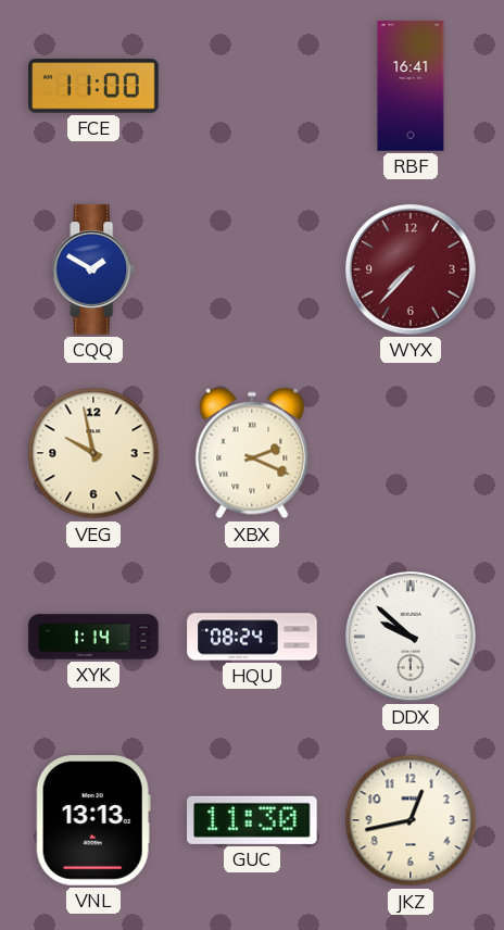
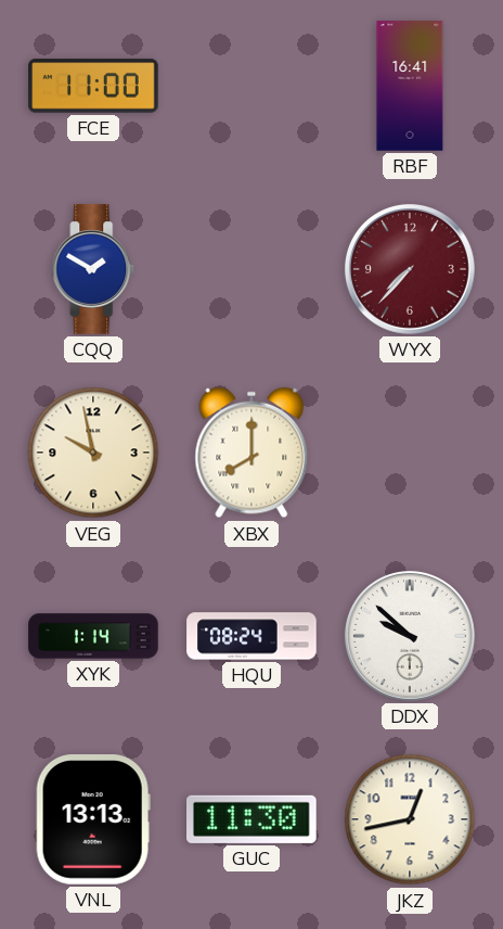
XBX: 2:19 -> 8:00
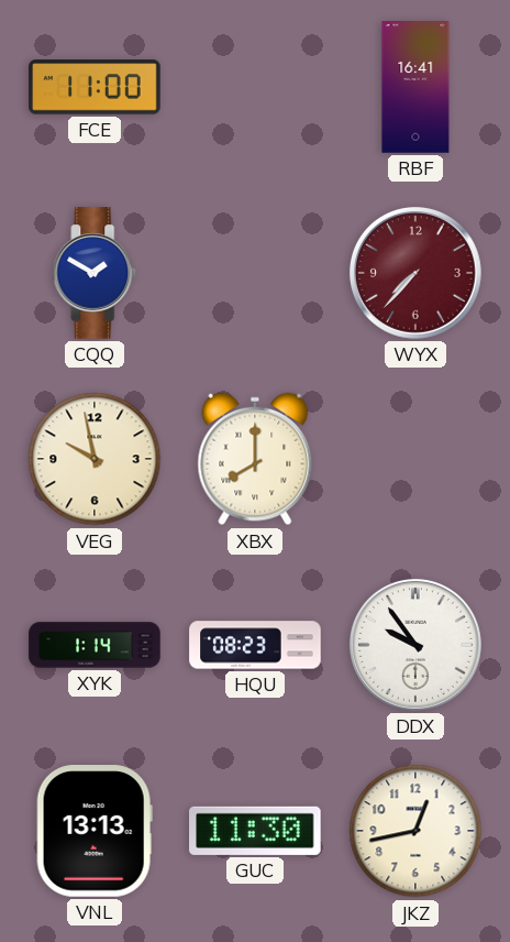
HQU: 08:24 -> 08:23
DDX: 9:52 -> 9:54
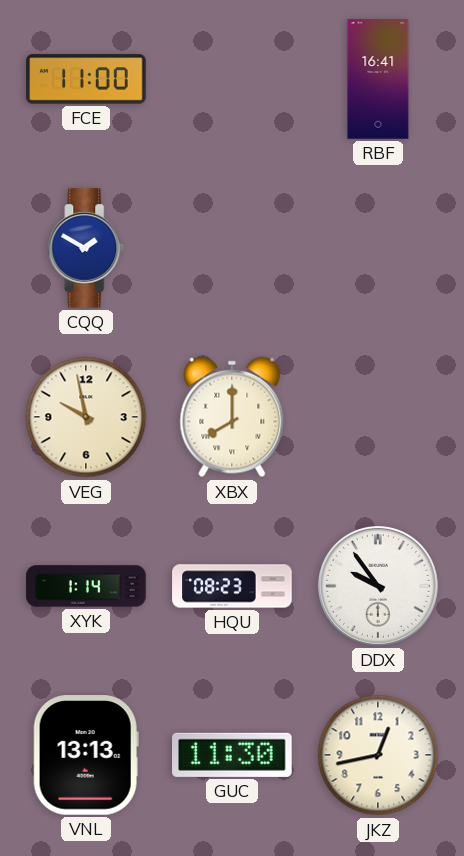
WYX: 7:37 -> none
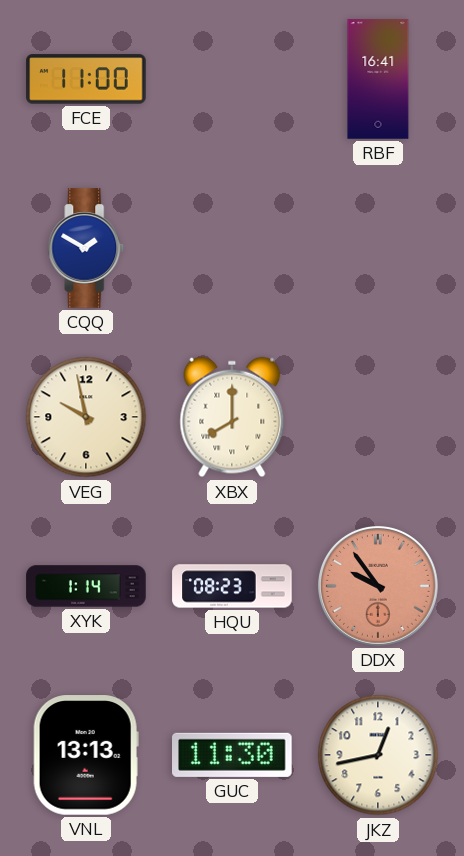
DDX dial: white -> salmon
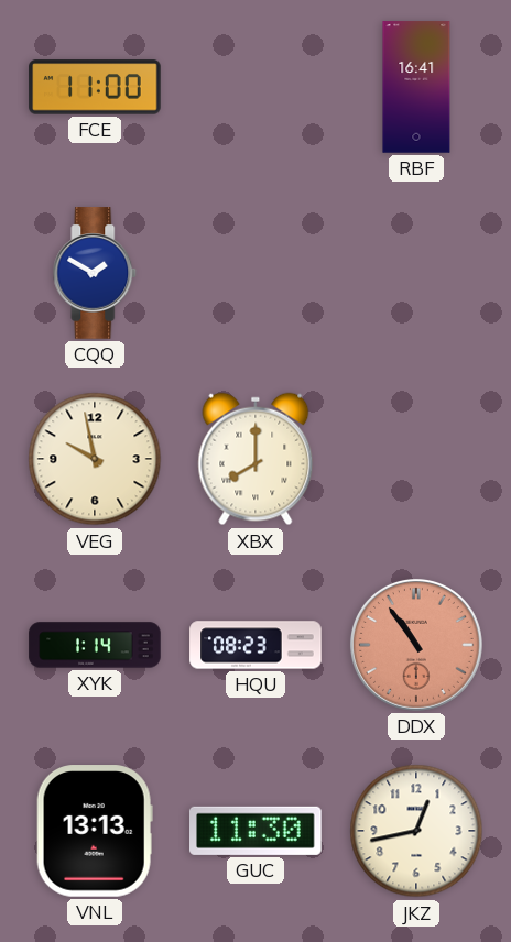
DDX: 9:54 -> 10:54
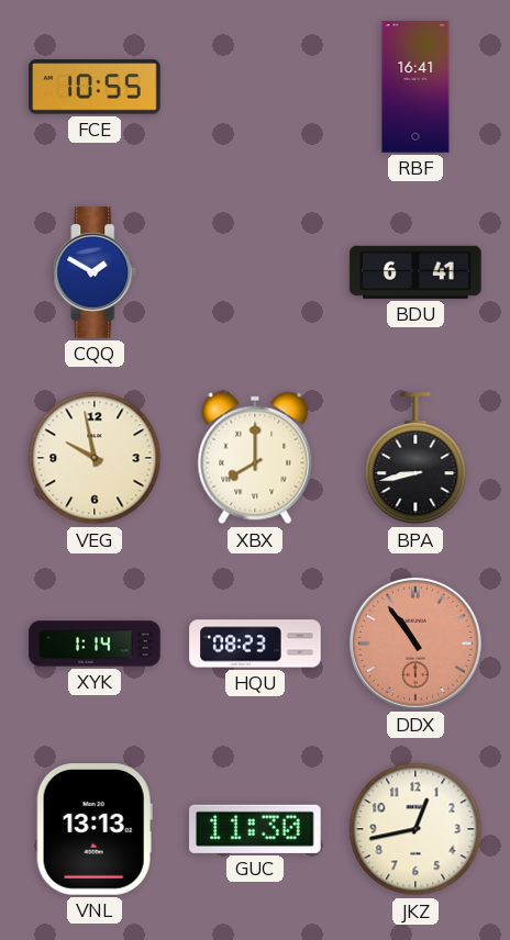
FCE: 11:00 -> 10:55
BDU: none -> 6:41
BPA: none -> 8:43
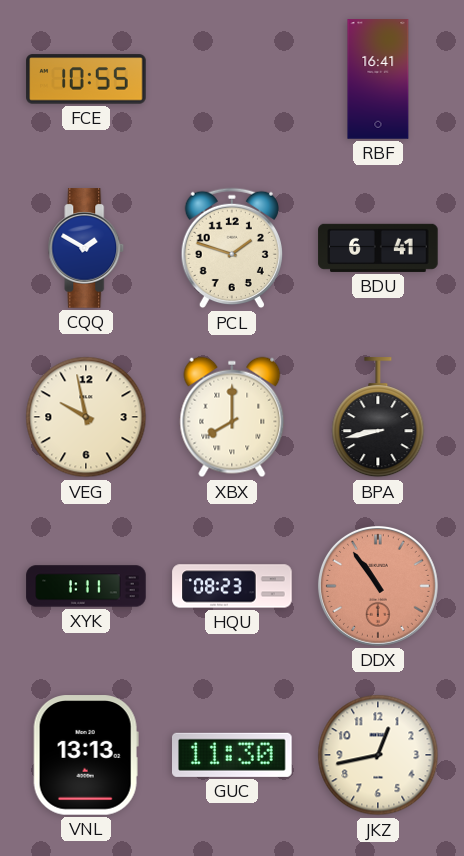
PCL: none -> 1:48
XYK: 1:14 -> 1:11
